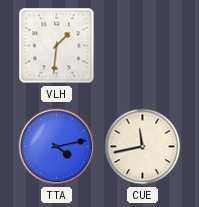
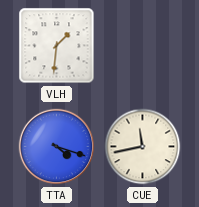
TTA: 4:13 -> 4:18
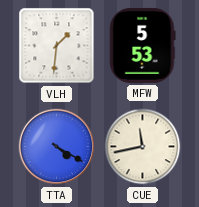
MFW: none -> 5:53
TTA: 4:18 -> 4:20
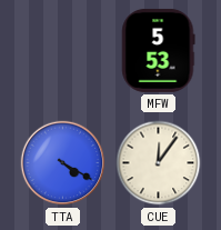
VLH: 1:31 -> none
CUE: 11:43 -> 12:06
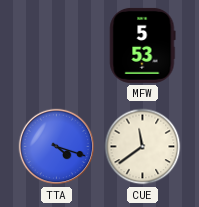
TTA: 4:20 -> 4:18
CUE: 12:06 -> 11:39
